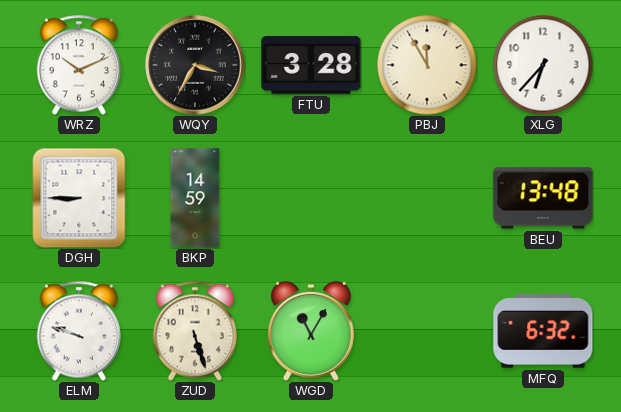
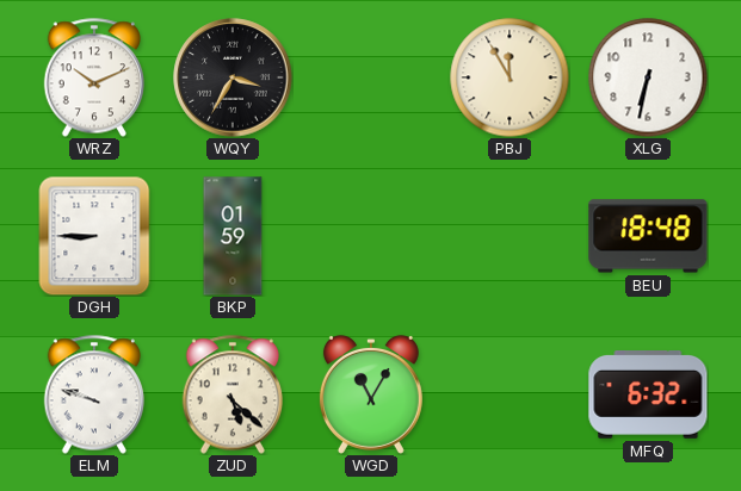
FTU: 3:28 -> none
XLG: 6:37 -> 6:32
BKP: 14:59 -> 01:59
BEU: 13:48 -> 18:48
ZUD: 5:27 -> 5:22
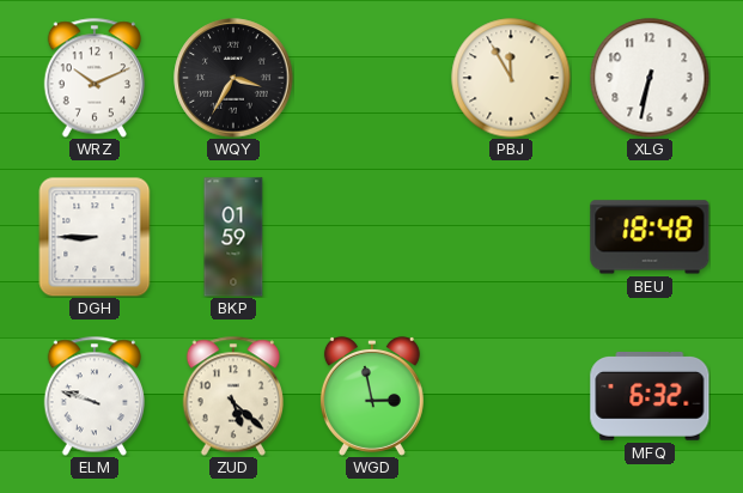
WGD: 11:05 -> 2:58
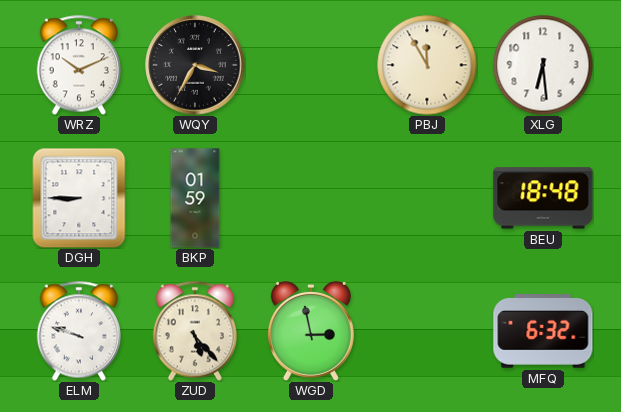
XLG: 6:32 -> 6:29
ZUD: 5:22 -> 5:23
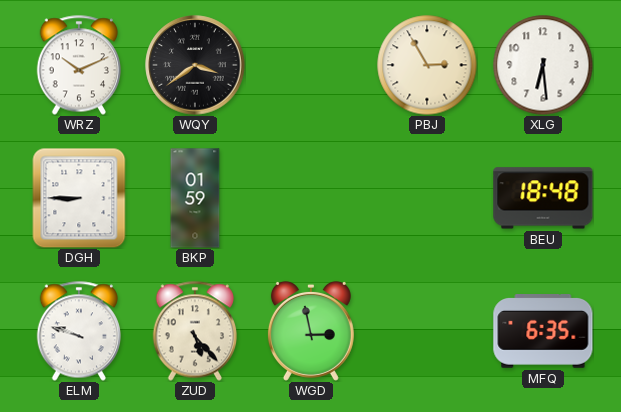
WQY: 3:35 -> 3:39
PBJ: 11:55 -> 2:55
MFQ: 6:32 -> 6:35
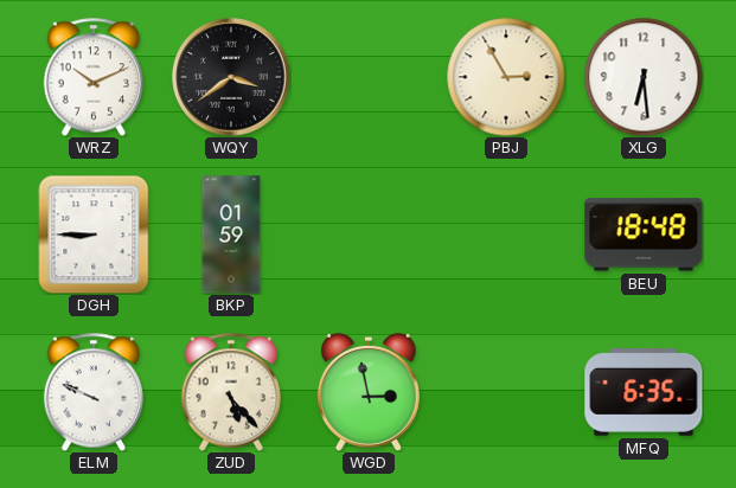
ELM: 9:48 -> 9:49
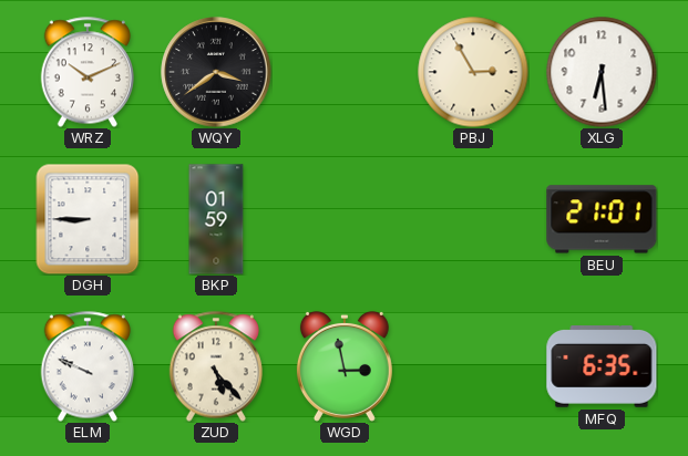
BEU: 18:48 -> 21:01
